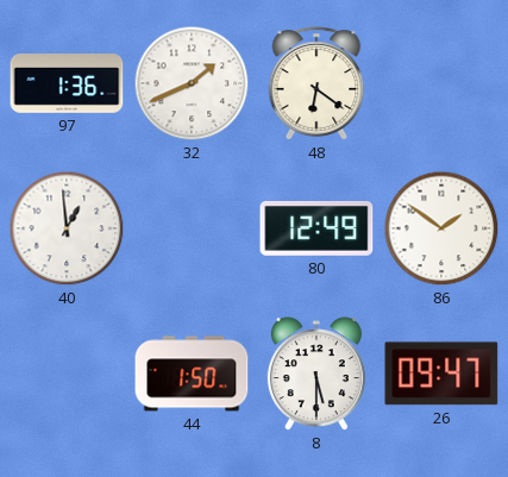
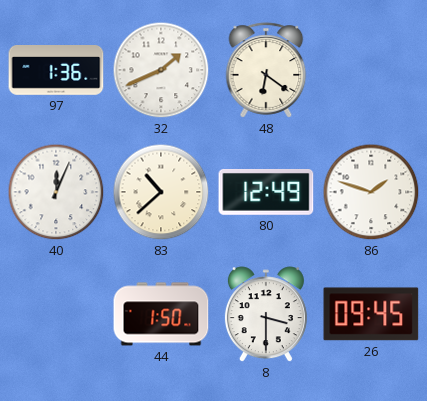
40: 12:59 -> 12:04
83: none -> 10:38
86: 1:51 -> 1:48
8: 5:30 -> 3:30
26: 09:47 -> 09:45
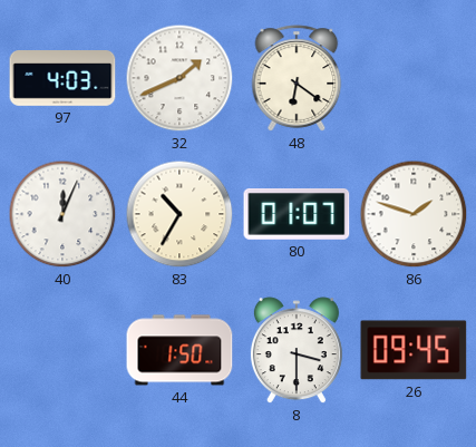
97: 1:36 -> 4:03
83: 10:38 -> 10:35
80: 12:49 -> 01:07
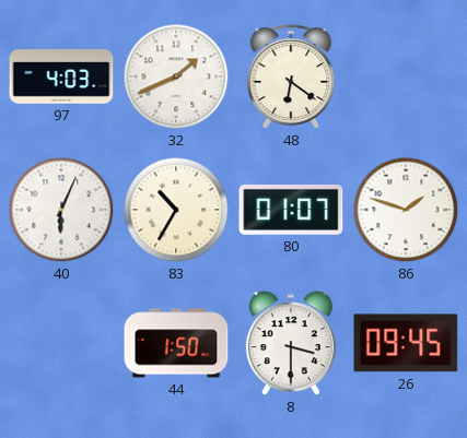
40: 12:04 -> 6:04
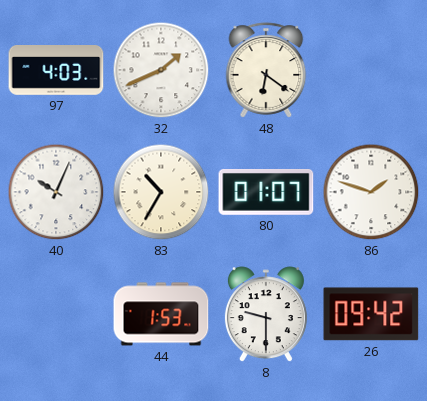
40: 6:04 -> 10:04
44: 1:50 -> 1:53
8: 3:30 -> 9:30
26: 09:45 -> 09:42
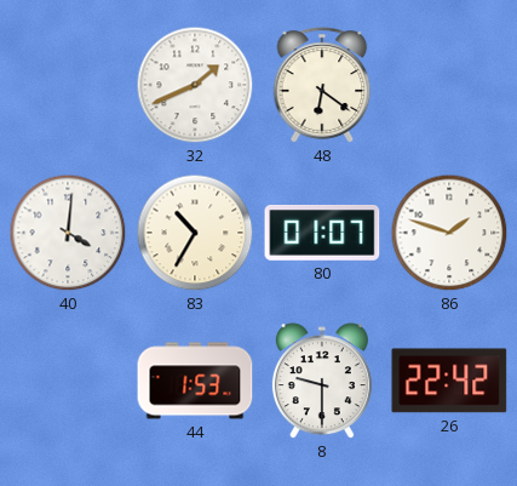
97: 4:03 -> none
40: 10:04 -> 4:01
26: 09:42 -> 22:42
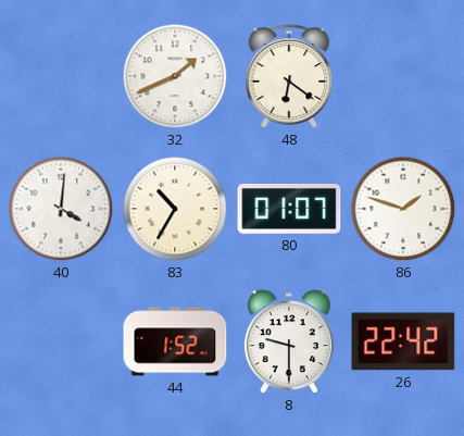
44: 1:53 -> 1:52
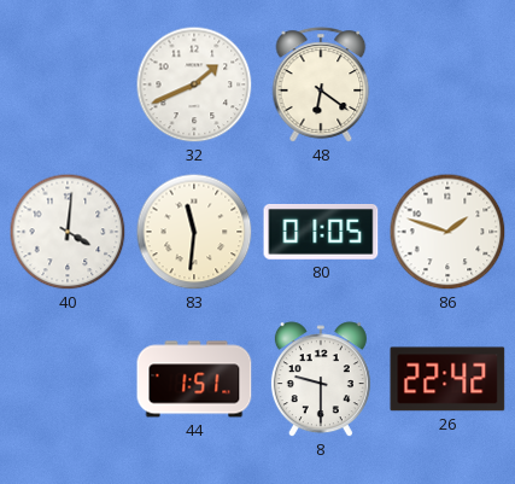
83: 10:35 -> 11:31
80: 01:07 -> 01:05
44: 1:52 -> 1:51
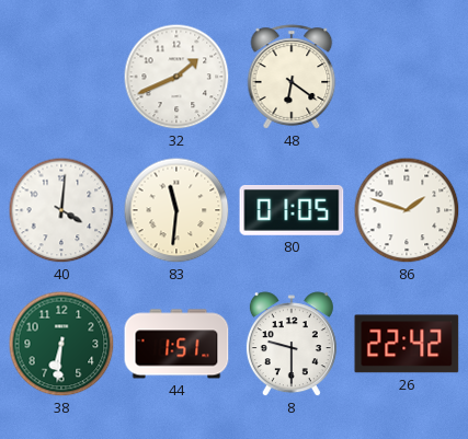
38: none -> 6:31
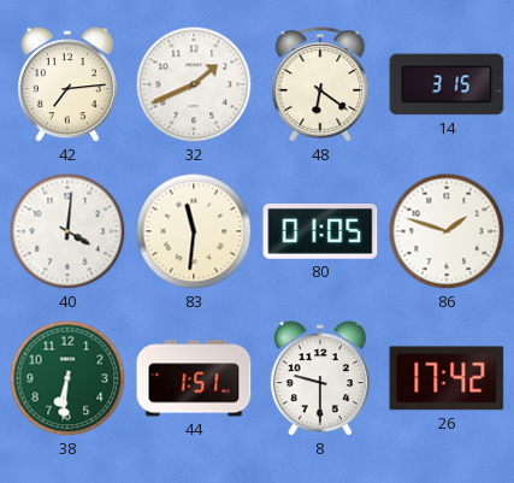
42: none -> 7:14
14: none -> 3:15
26: 22:42 -> 17:42
